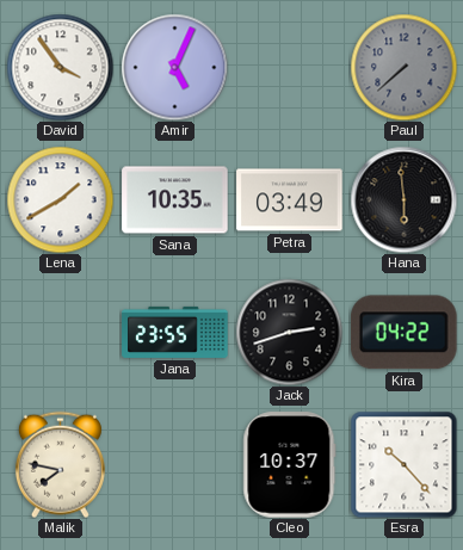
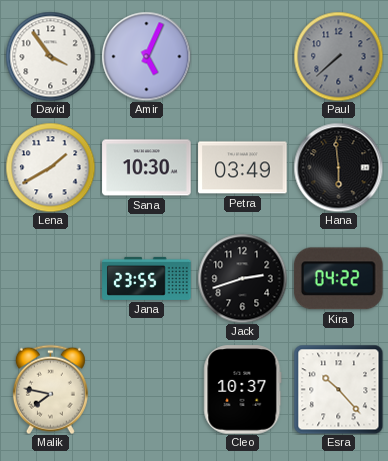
Sana: 10:35 -> 10:30
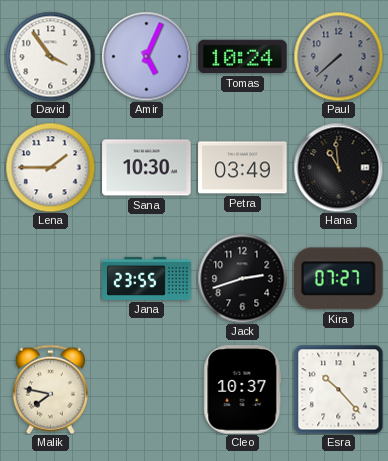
Tomas: none -> 10:24
Lena: 1:40 -> 1:45
Hana: 5:59 -> 10:59
Kira: 04:22 -> 07:27
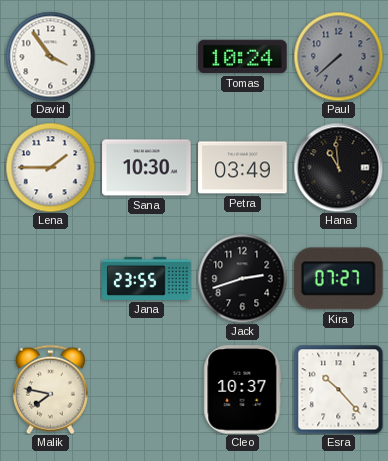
Amir: 5:04 -> none
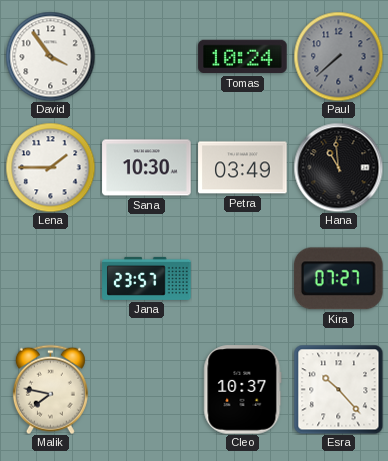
Jana: 23:55 -> 23:57
Jack: 2:42 -> none
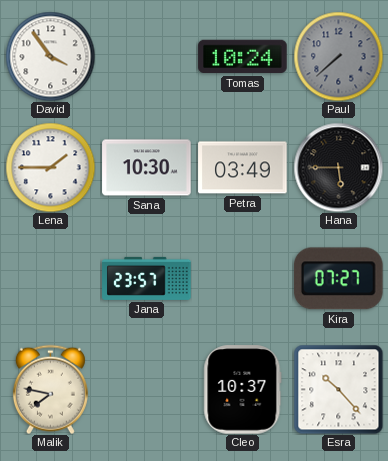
Hana: 10:59 -> 5:45
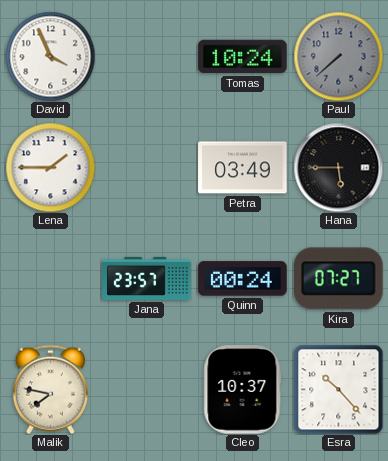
David: 3:54 -> 3:56
Sana: 10:30 -> none
Quinn: none -> 00:24
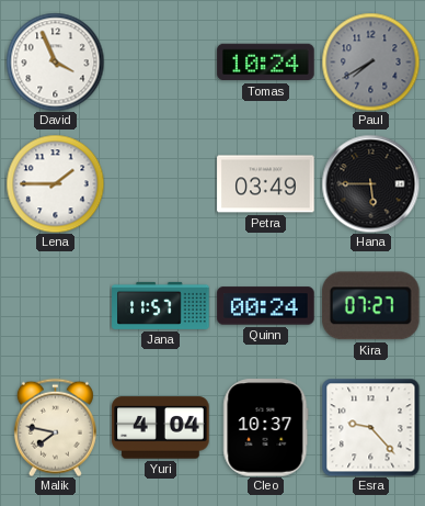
Paul: 7:38 -> 7:40
Jana: 23:57 -> 11:57
Yuri: none -> 4:04
Esra: 10:23 -> 9:23
